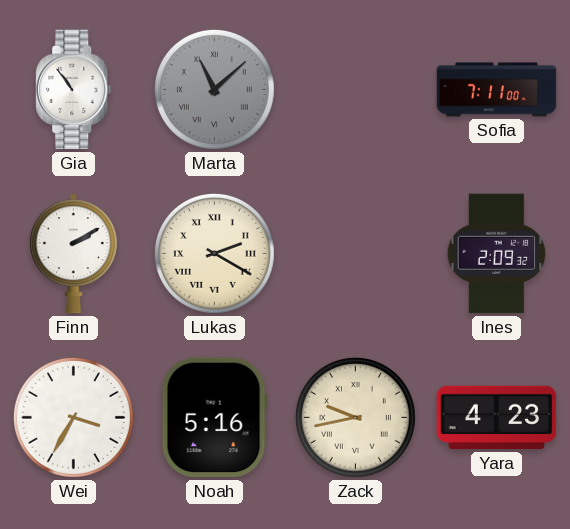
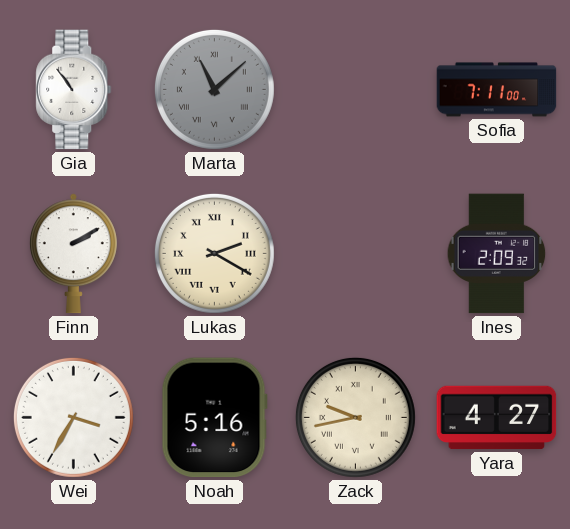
Yara: 4:23 -> 4:27
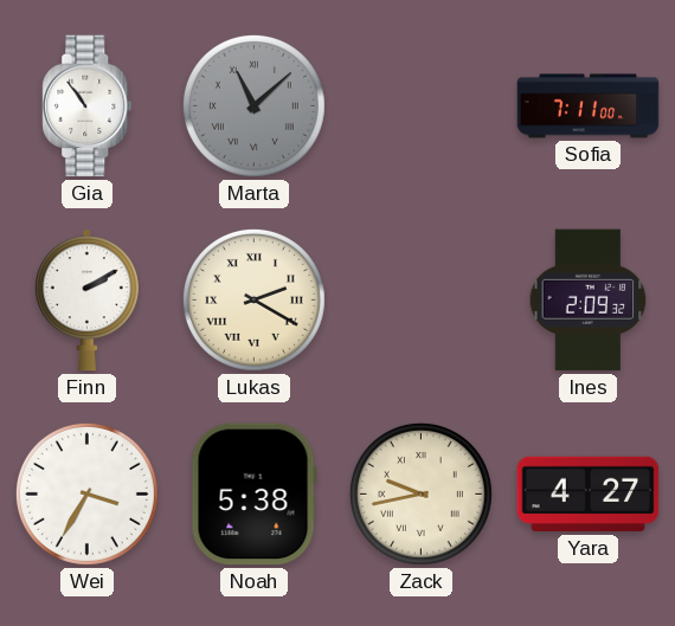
Noah: 5:16 -> 5:38
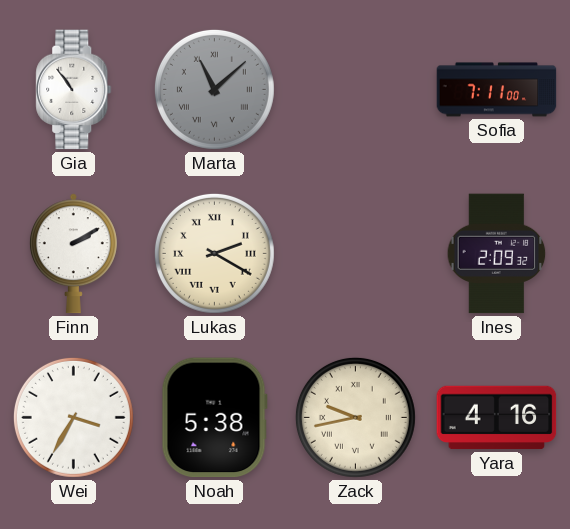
Yara: 4:27 -> 4:16
